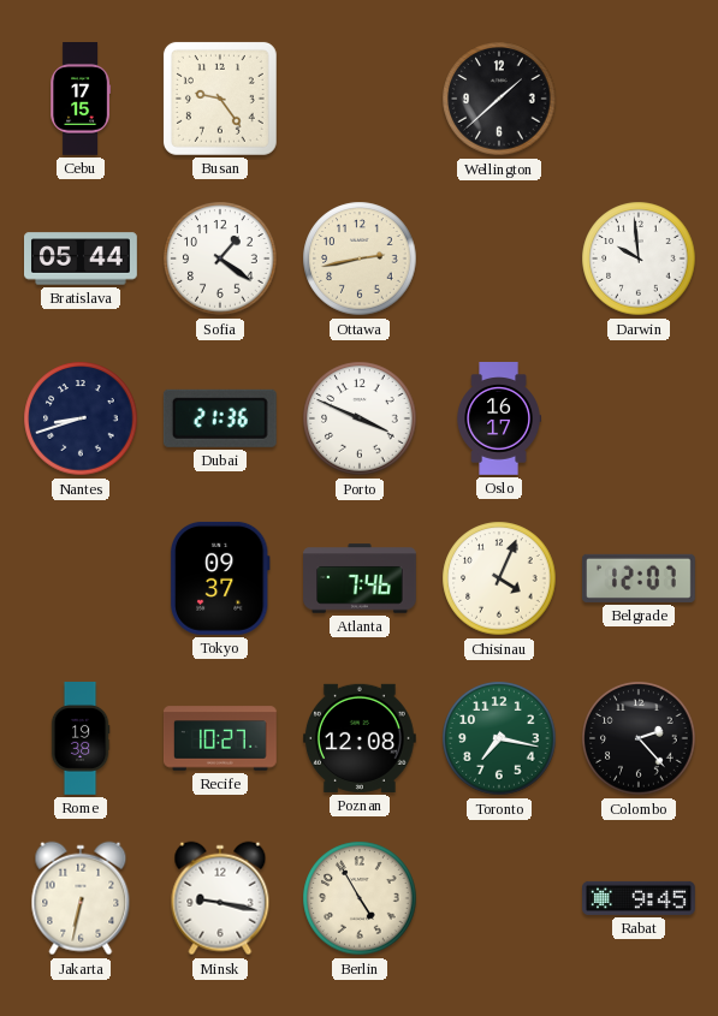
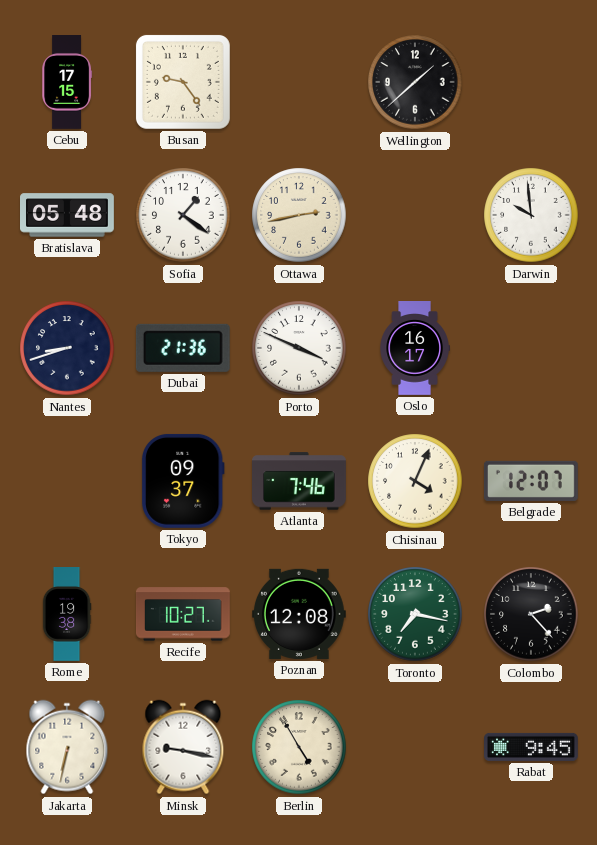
Bratislava: 05:44 -> 05:48
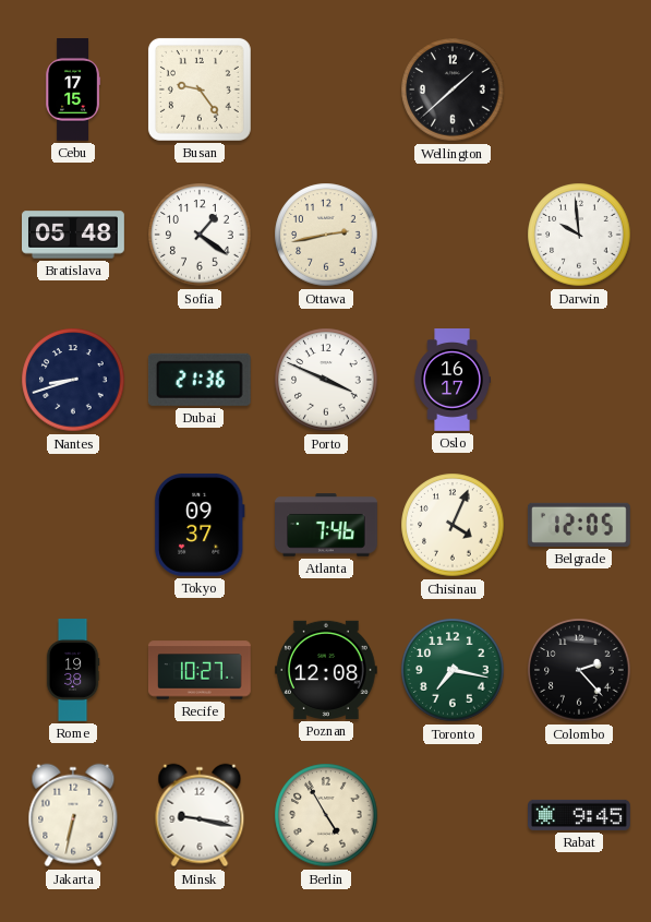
Belgrade: 12:07 -> 12:05
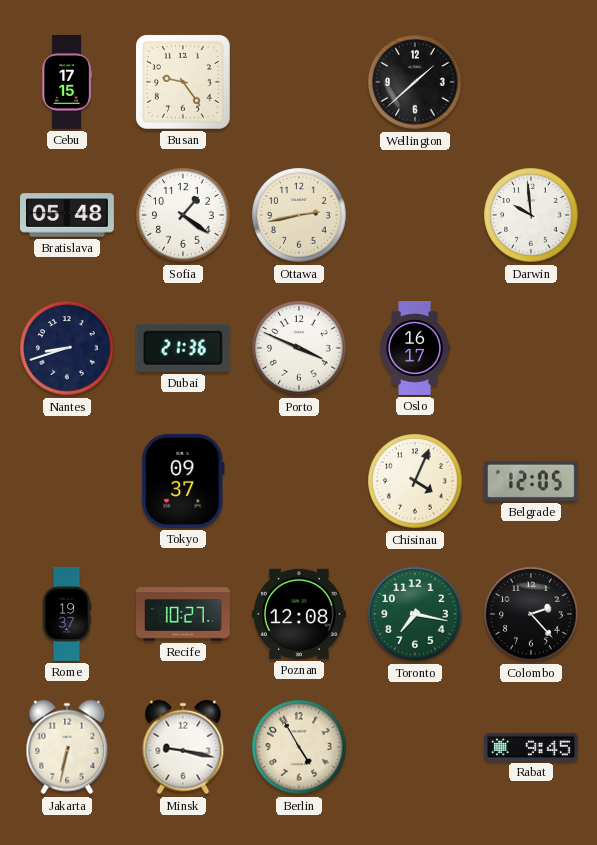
Atlanta: 7:46 -> none
Rome: 19:38 -> 19:37
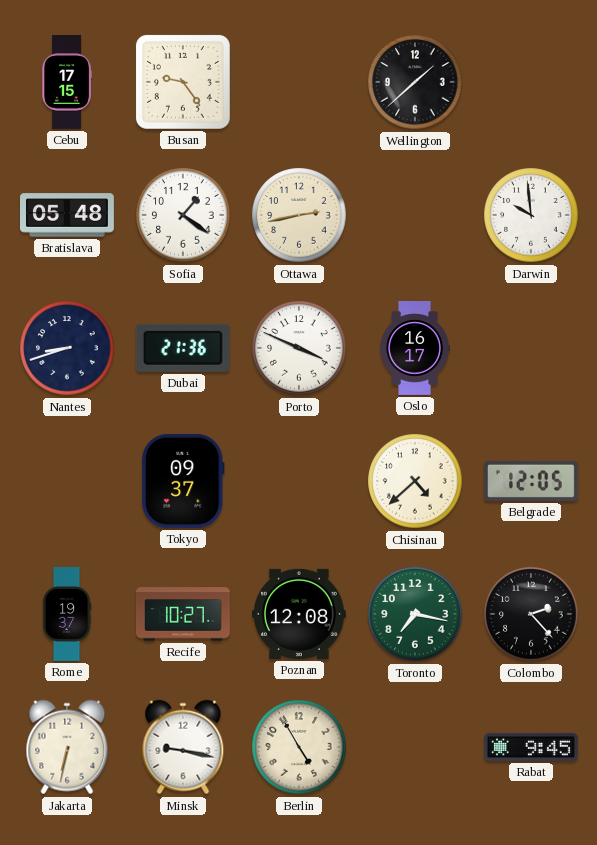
Chisinau: 4:04 -> 4:38
